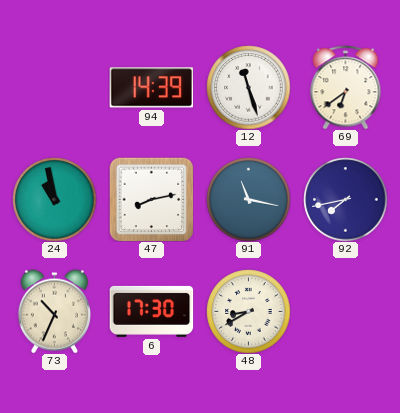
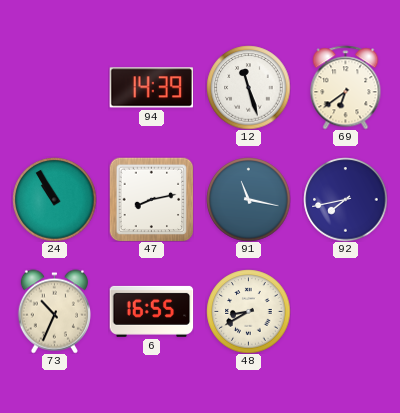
24: 10:58 -> 10:55
6: 17:30 -> 16:55
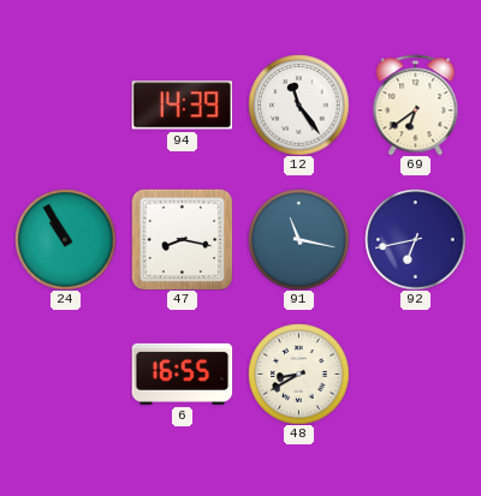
12: 11:27 -> 11:24
47: 8:13 -> 8:17
92: 7:43 -> 6:43
73: 10:34 -> none
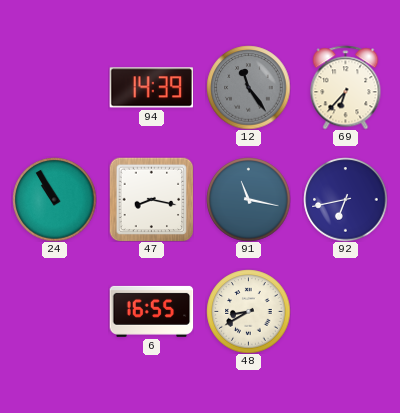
12 dial: white -> grey
69: 6:39 -> 6:37
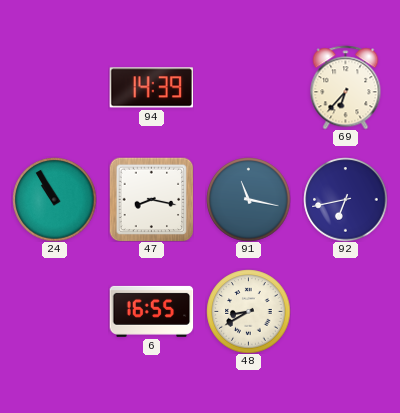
12: 11:24 -> none
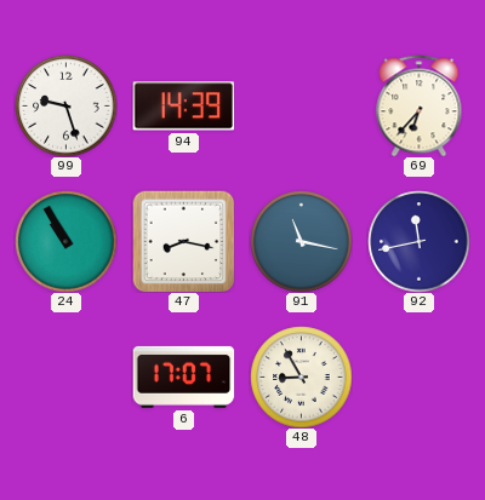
99: none -> 9:27
92: 6:43 -> 11:43
6: 16:55 -> 17:07
48: 8:40 -> 8:55
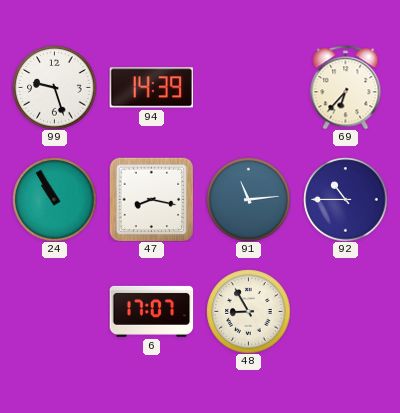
91: 11:17 -> 11:14
92: 11:43 -> 10:45
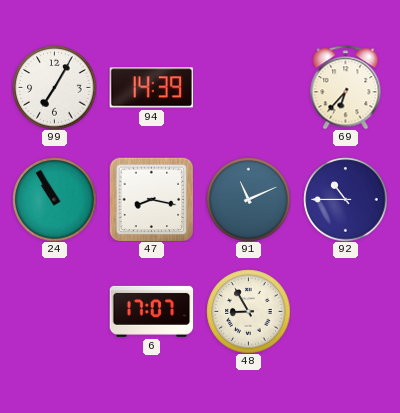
99: 9:27 -> 7:05
91: 11:14 -> 11:11
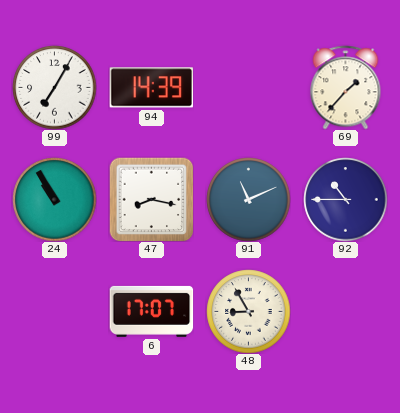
69: 6:37 -> 1:37
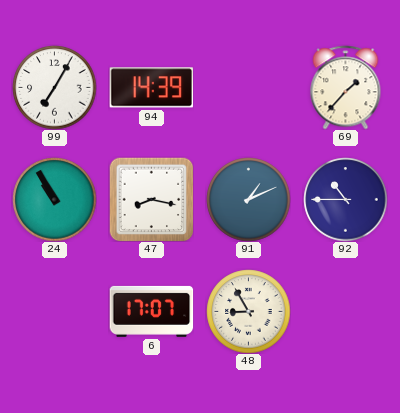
91: 11:11 -> 1:11
